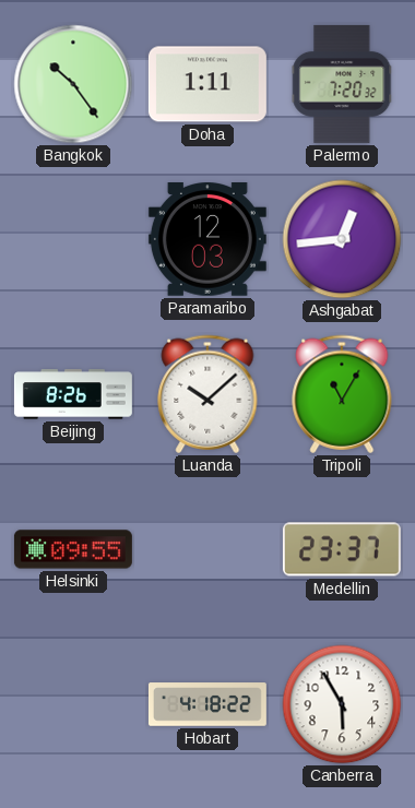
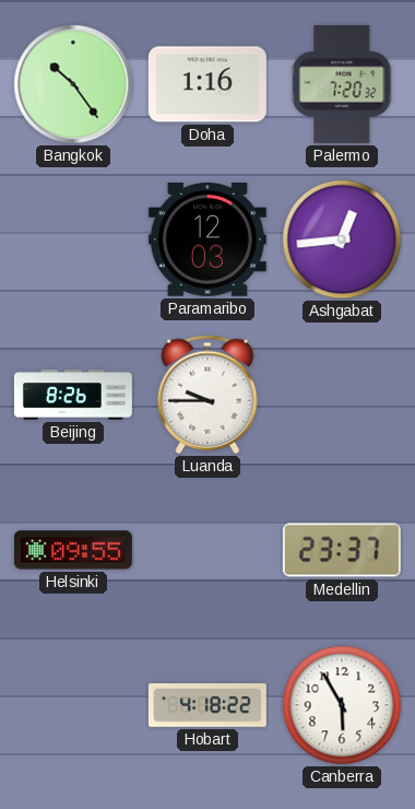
Doha: 1:11 -> 1:16
Luanda: 10:08 -> 9:45
Tripoli: 11:05 -> none
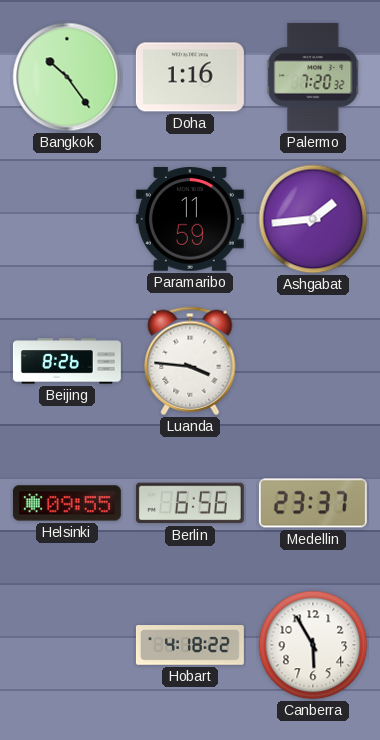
Paramaribo: 12:03 -> 11:59
Ashgabat: 12:44 -> 1:44
Luanda: 9:45 -> 3:46
Berlin: none -> 6:56
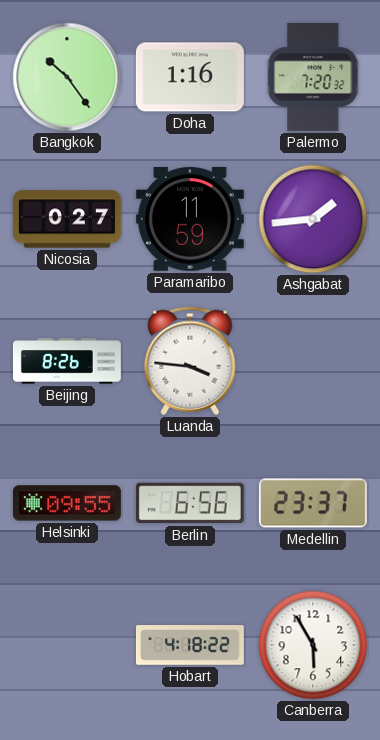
Nicosia: none -> 0:27
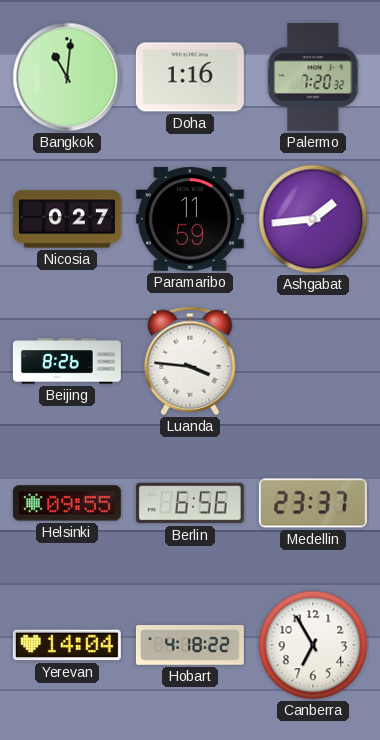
Bangkok: 10:24 -> 11:01
Yerevan: none -> 14:04
Canberra: 5:55 -> 6:55
